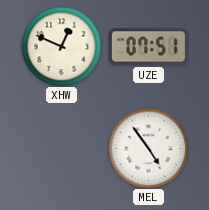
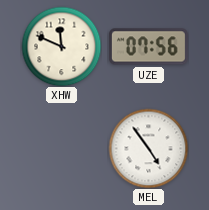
XHW: 12:49 -> 11:49
UZE: 07:51 -> 07:56
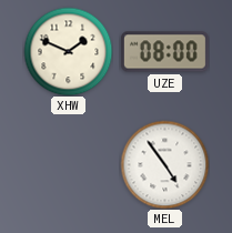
XHW: 11:49 -> 1:49
UZE: 07:56 -> 08:00
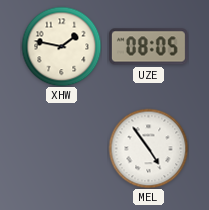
XHW: 1:49 -> 1:47
UZE: 08:00 -> 08:05
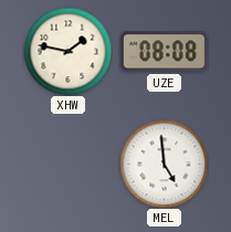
UZE: 08:05 -> 08:08
MEL: 4:54 -> 4:59
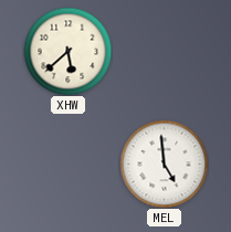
XHW: 1:47 -> 5:38
UZE: 08:08 -> none
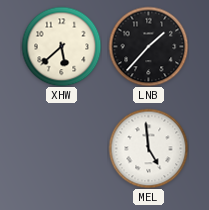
LNB: none -> 1:37
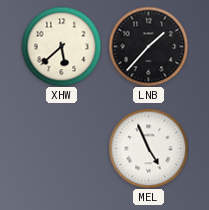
MEL: 4:59 -> 4:56
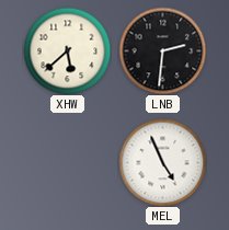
LNB: 1:37 -> 2:31
